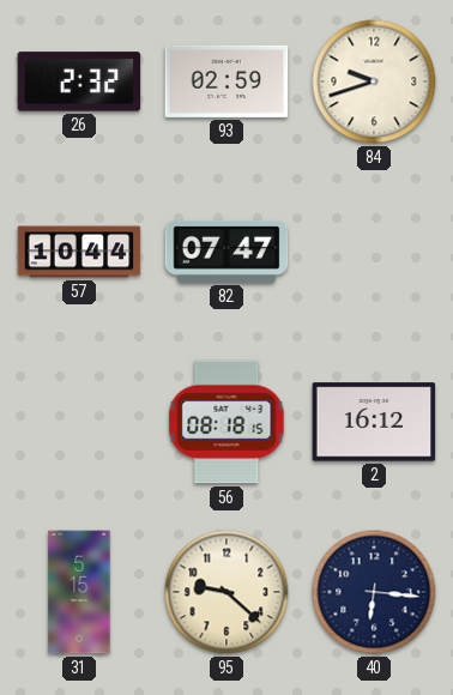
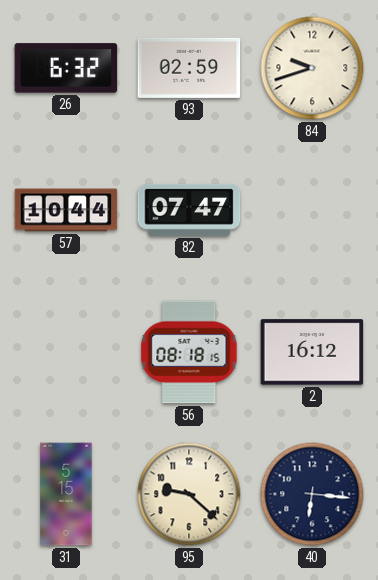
26: 2:32 -> 6:32
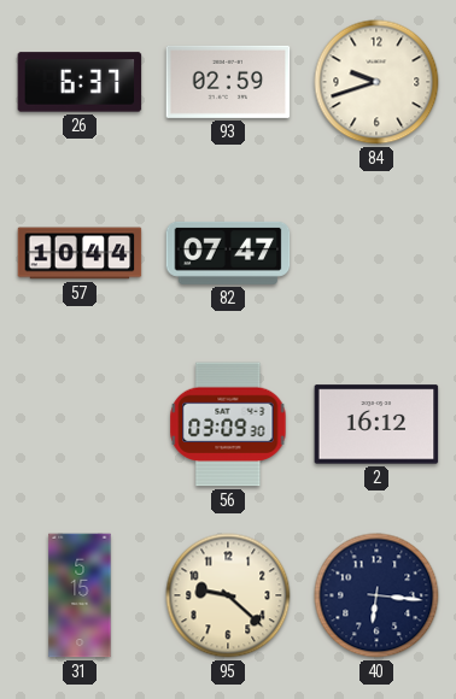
26: 6:32 -> 6:37
56: 08:18 -> 03:09
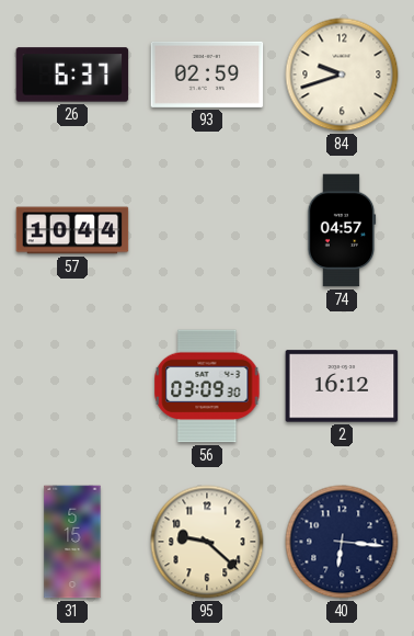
82: 07:47 -> none
74: none -> 04:57
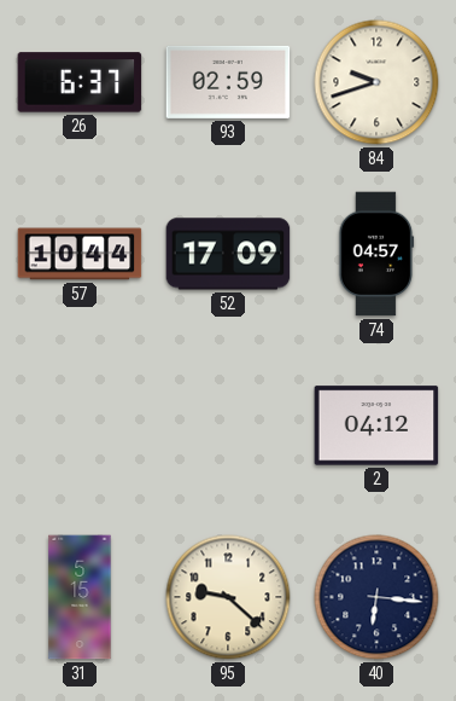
52: none -> 17:09
56: 03:09 -> none
2: 16:12 -> 04:12
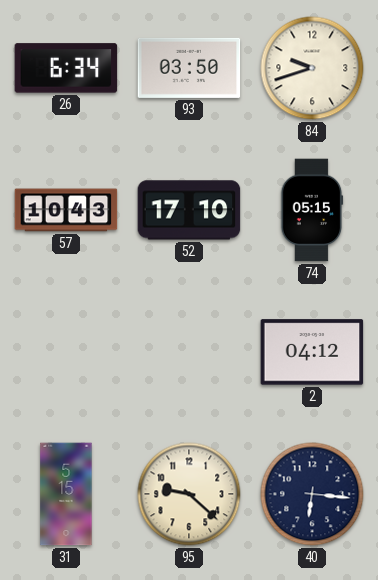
26: 6:37 -> 6:34
93: 02:59 -> 03:50
57: 10:44 -> 10:43
52: 17:09 -> 17:10
74: 04:57 -> 05:15
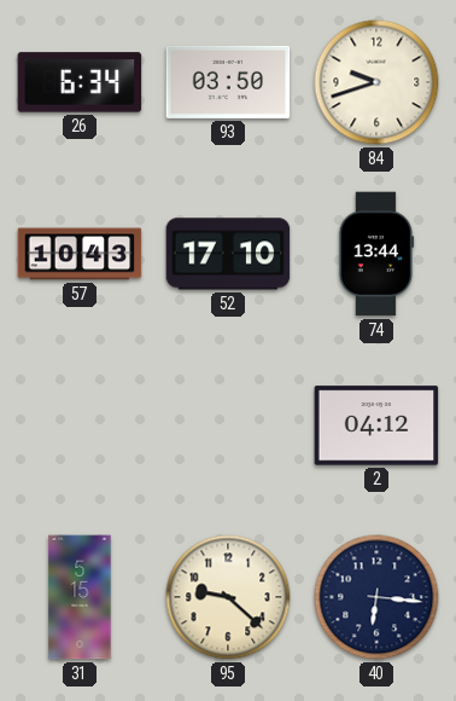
74: 05:15 -> 13:44
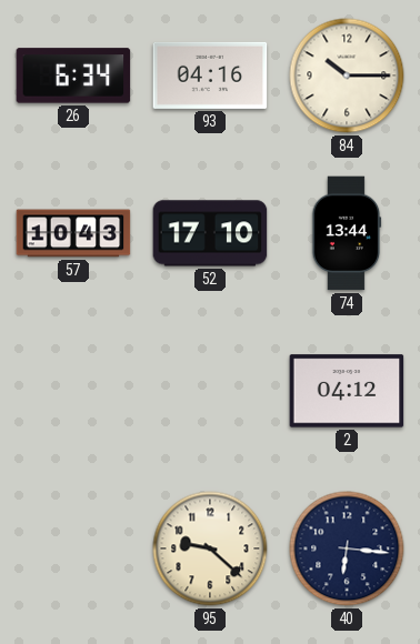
93: 03:50 -> 04:16
84: 9:42 -> 10:15
31: 5:15 -> none
